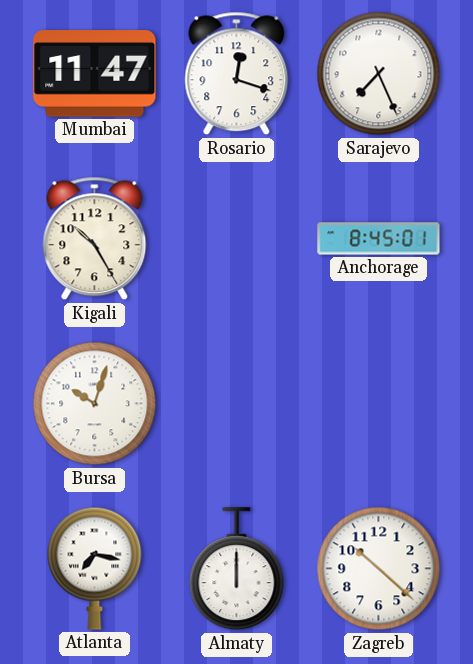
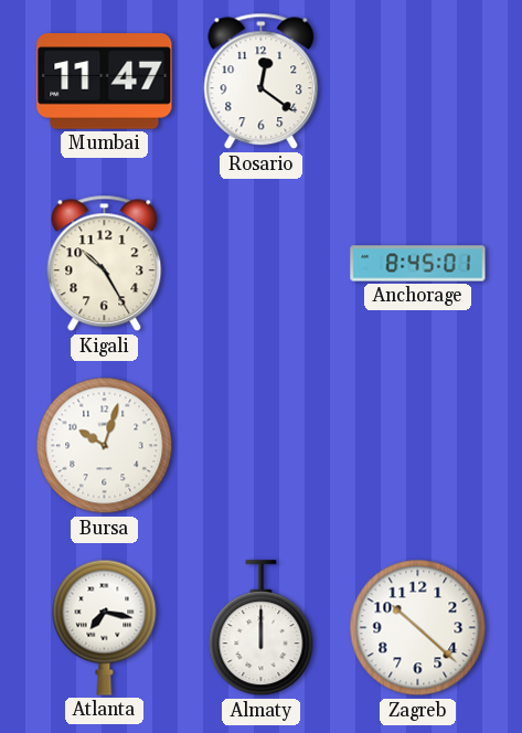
Rosario: 12:18 -> 12:21
Sarajevo: 7:26 -> none
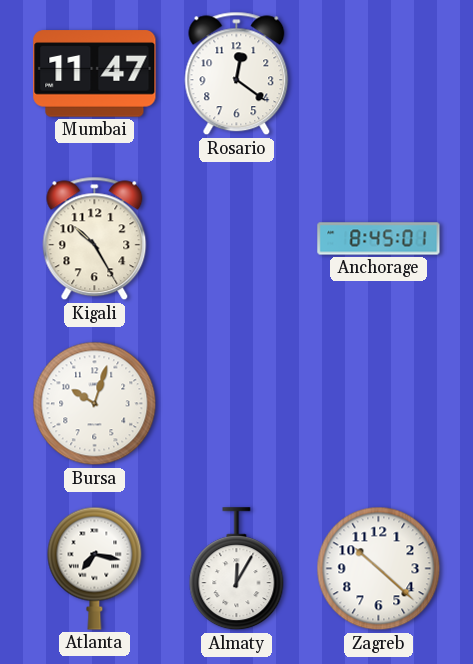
Almaty: 12:00 -> 12:05
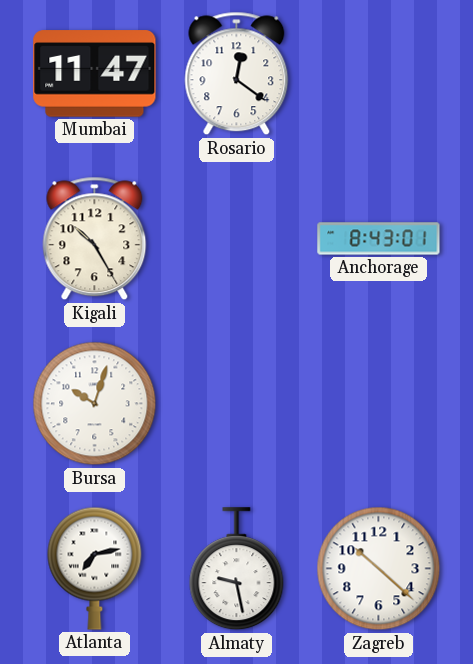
Anchorage: 8:45 -> 8:43
Atlanta: 7:17 -> 7:13
Almaty: 12:05 -> 9:28
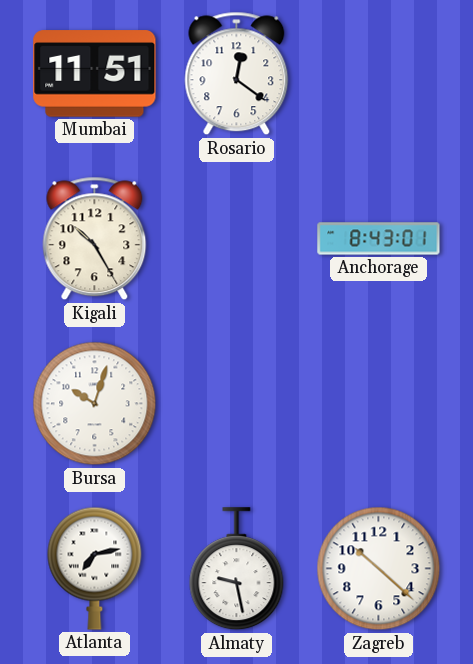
Mumbai: 11:47 -> 11:51
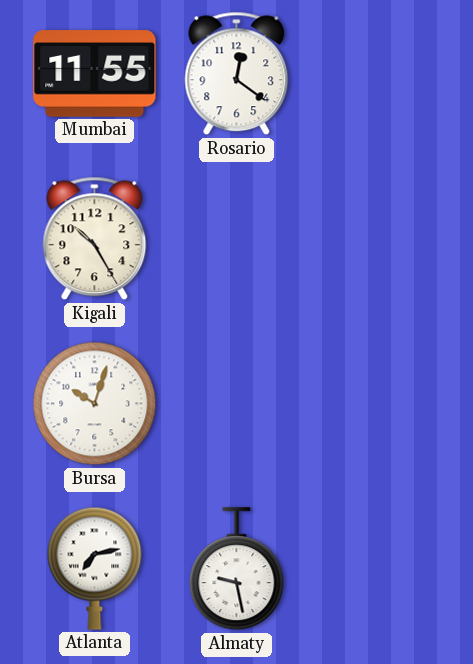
Mumbai: 11:51 -> 11:55
Anchorage: 8:43 -> none
Zagreb: 10:22 -> none
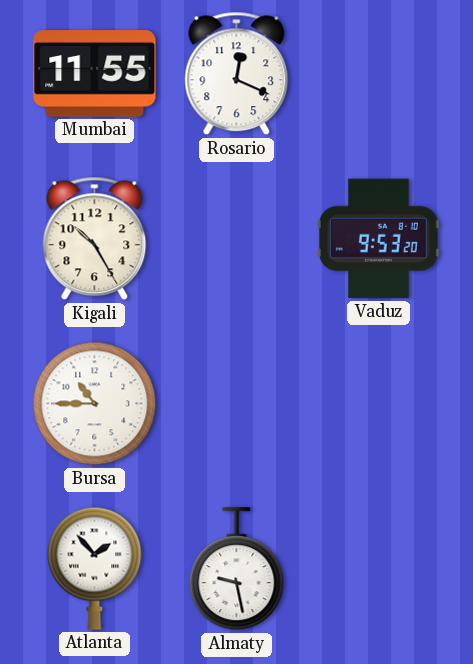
Rosario: 12:21 -> 12:19
Vaduz: none -> 9:53
Bursa: 10:03 -> 10:45
Atlanta: 7:13 -> 1:53
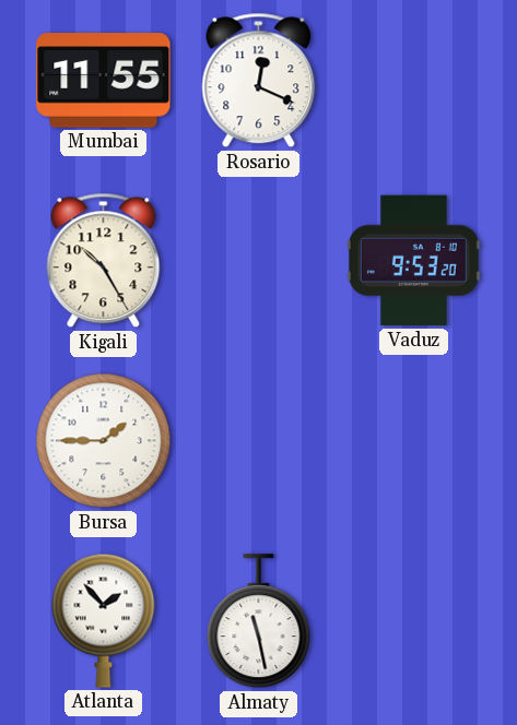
Bursa: 10:45 -> 1:45
Almaty: 9:28 -> 11:28
